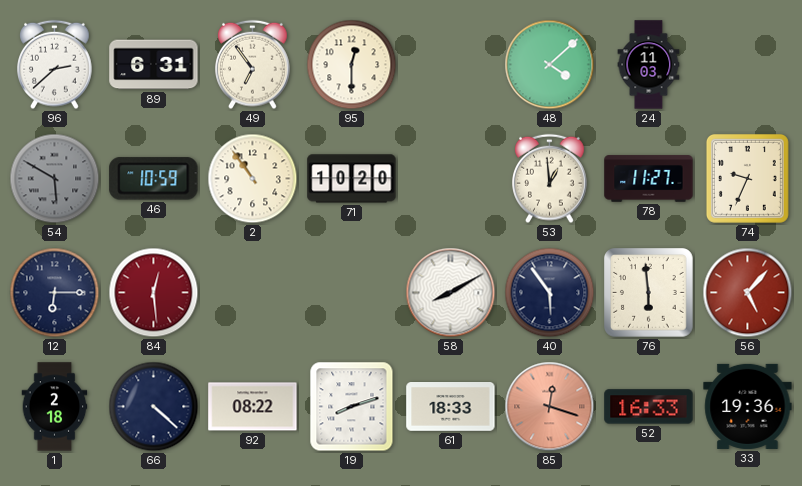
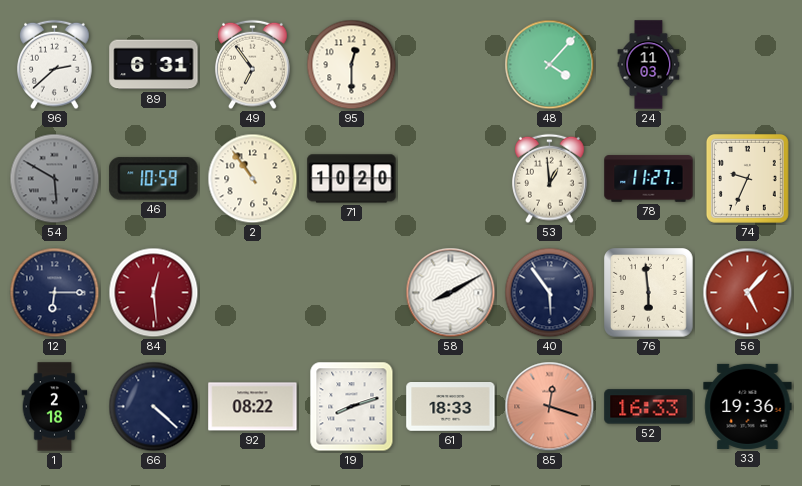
48: 4:08 -> 4:07
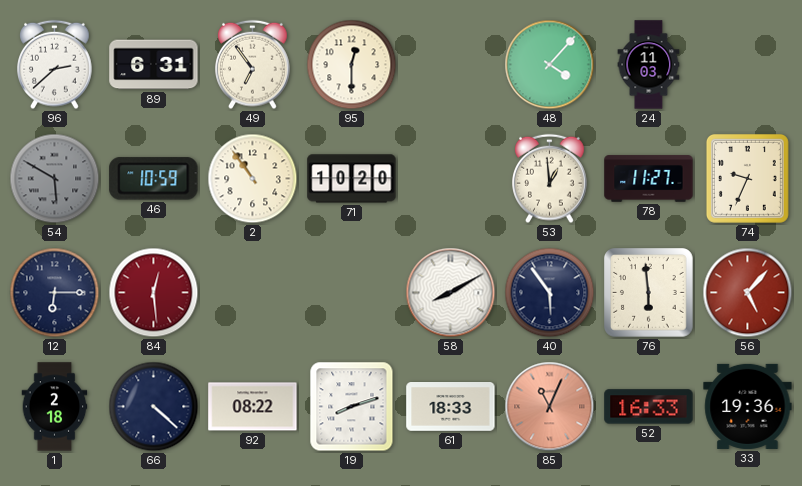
85: 12:18 -> 11:04
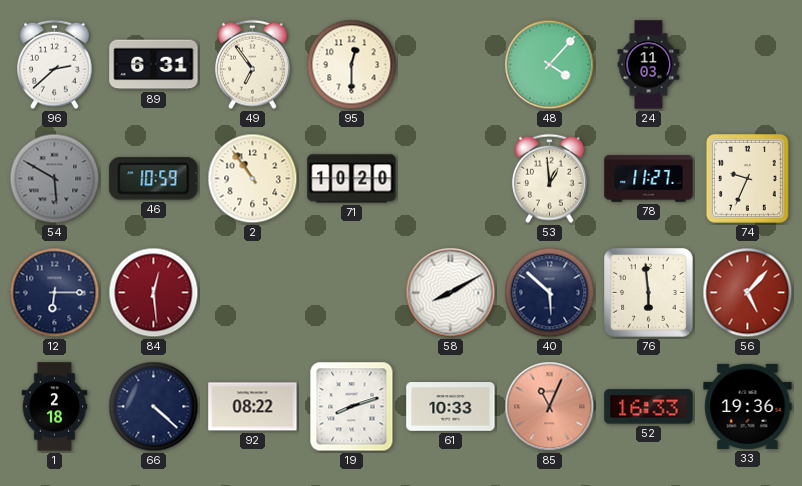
40: 5:54 -> 5:52
61: 18:33 -> 10:33
